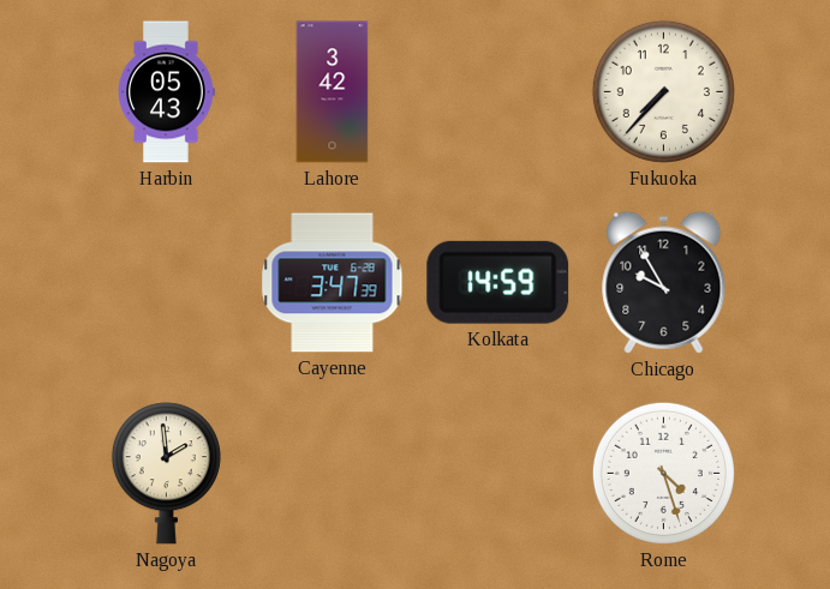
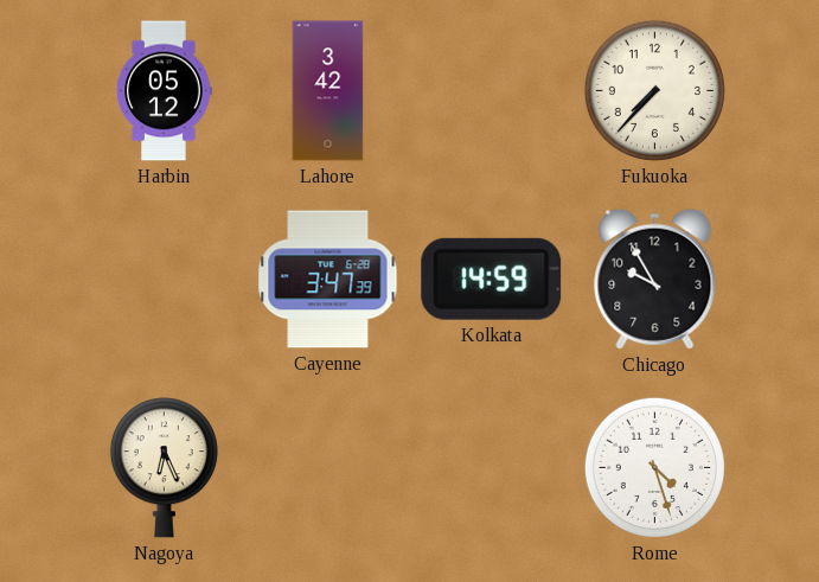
Harbin: 05:43 -> 05:12
Nagoya: 1:59 -> 6:26
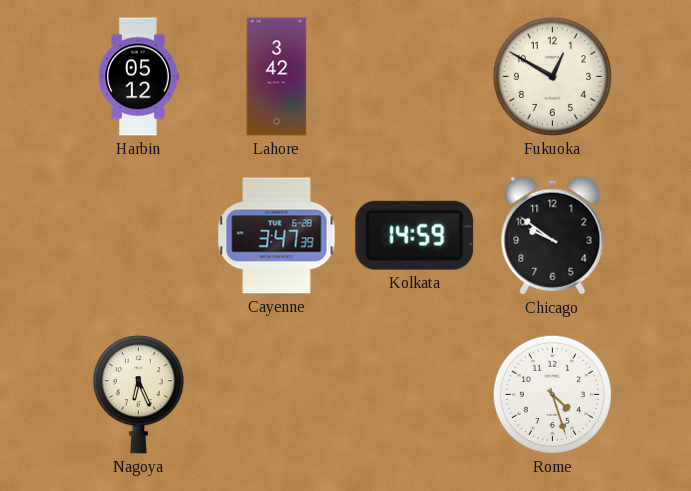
Fukuoka: 7:37 -> 12:50
Chicago: 9:55 -> 9:51
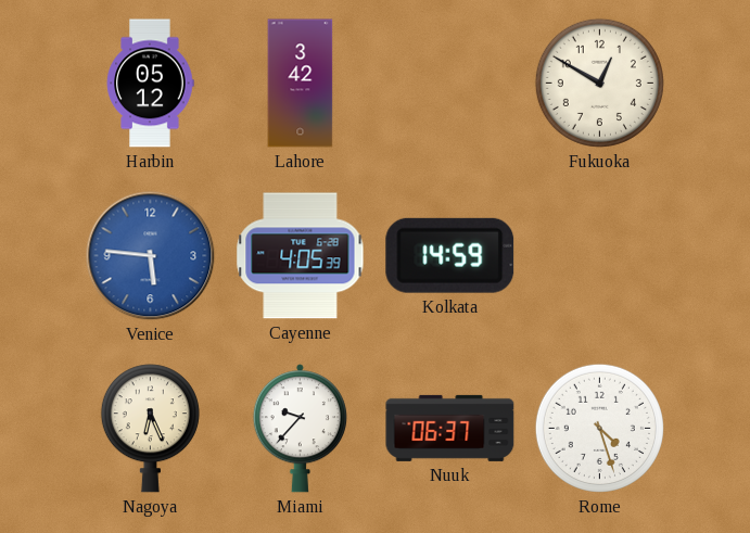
Venice: none -> 5:46
Cayenne: 3:47 -> 4:05
Chicago: 9:51 -> none
Miami: none -> 9:37
Nuuk: none -> 06:37
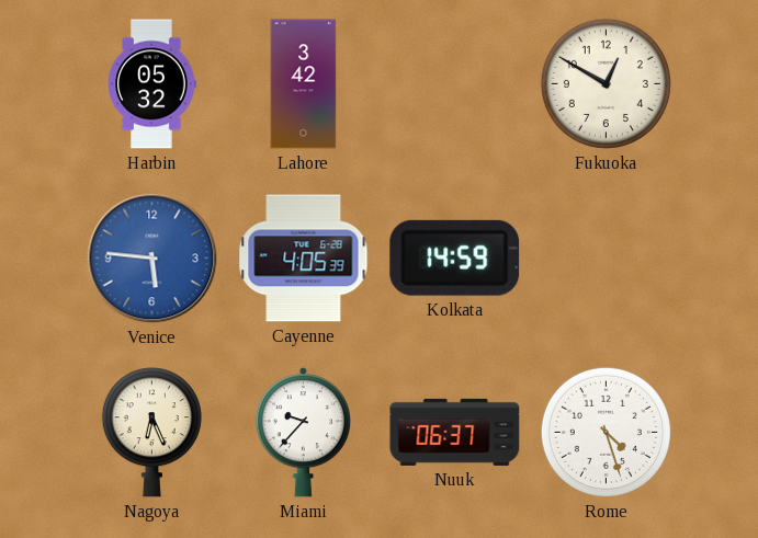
Harbin: 05:12 -> 05:32
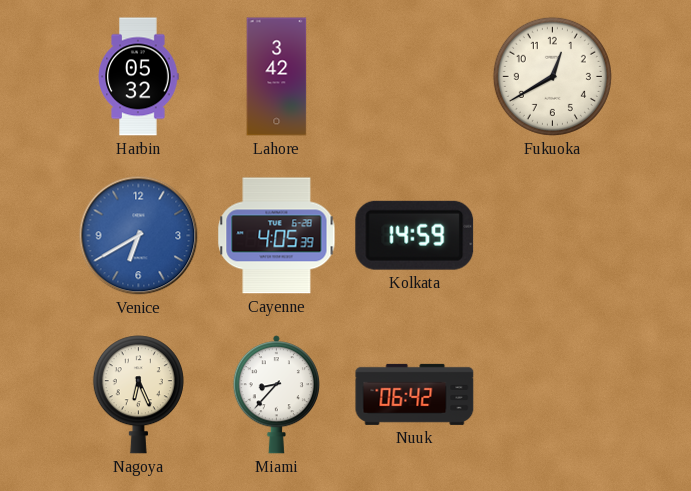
Fukuoka: 12:50 -> 12:40
Venice: 5:46 -> 6:40
Miami: 9:37 -> 8:37
Nuuk: 06:37 -> 06:42
Rome: 4:27 -> none
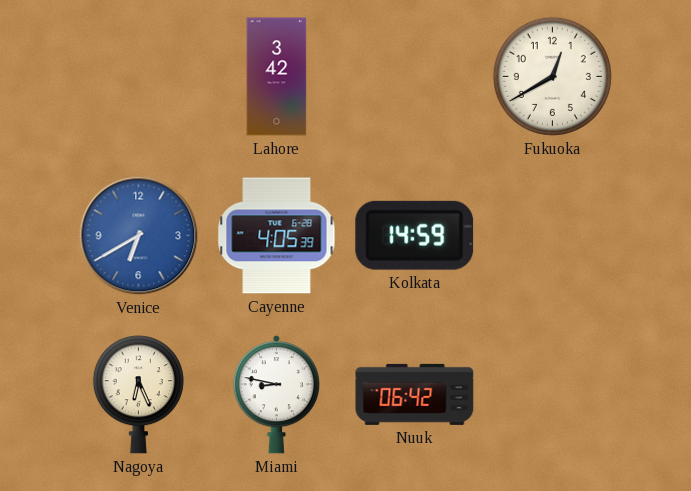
Harbin: 05:32 -> none
Miami: 8:37 -> 8:47
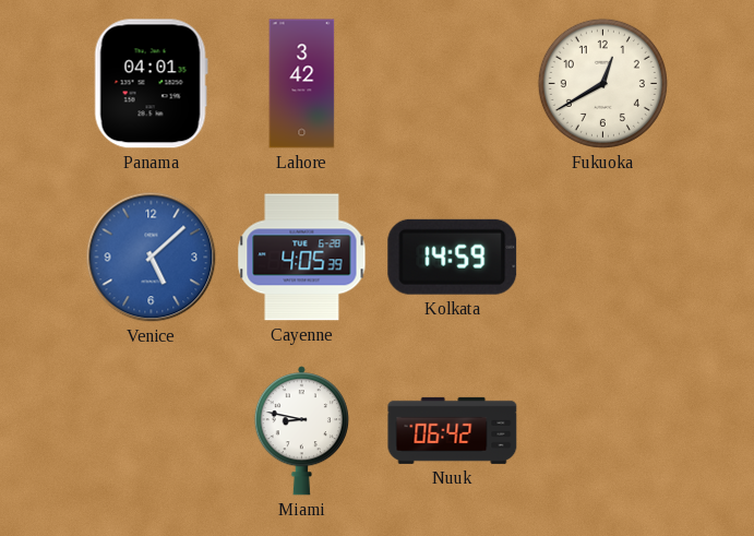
Panama: none -> 04:01
Venice: 6:40 -> 5:08
Nagoya: 6:26 -> none
